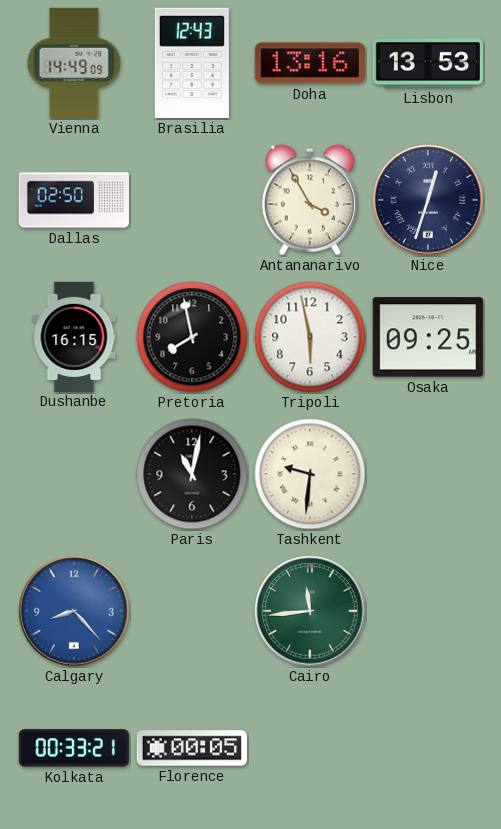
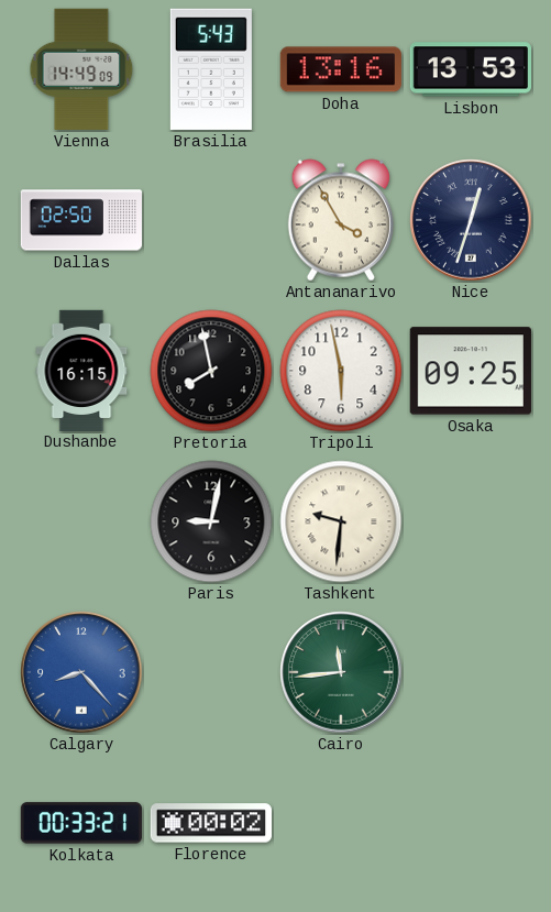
Brasilia: 12:43 -> 5:43
Paris: 11:02 -> 9:02
Florence: 00:05 -> 00:02
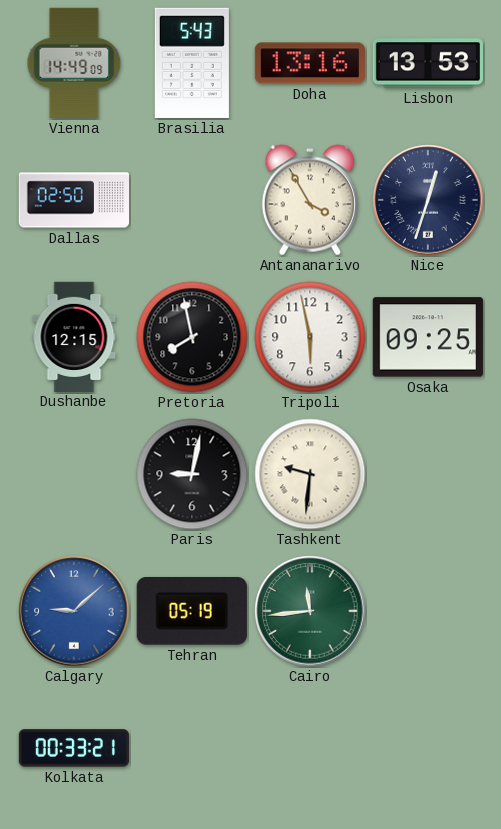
Dushanbe: 16:15 -> 12:15
Calgary: 8:23 -> 9:08
Tehran: none -> 05:19
Florence: 00:02 -> none
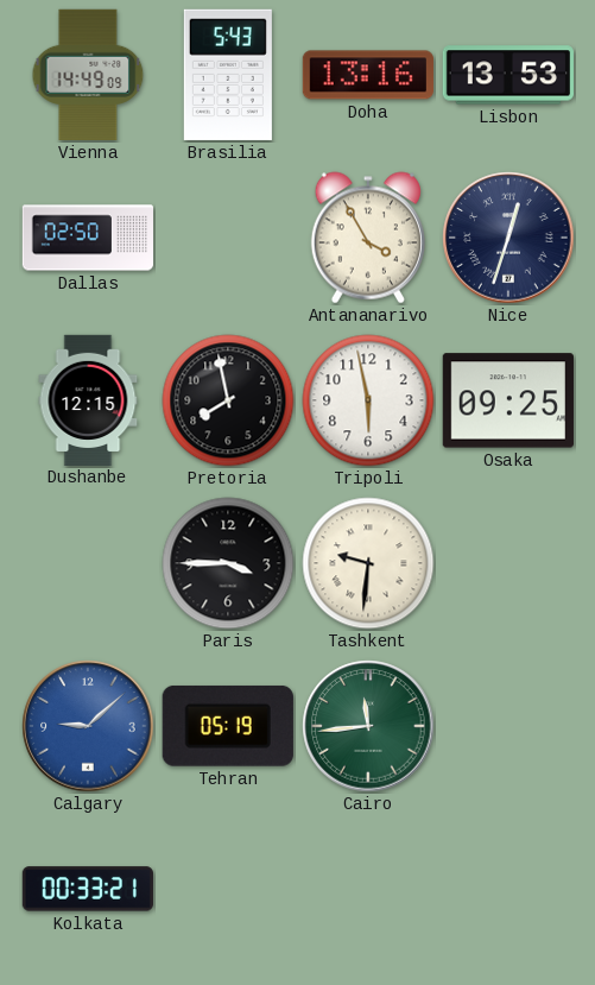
Paris: 9:02 -> 3:45
